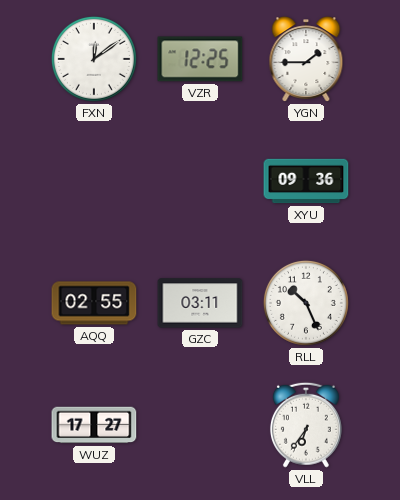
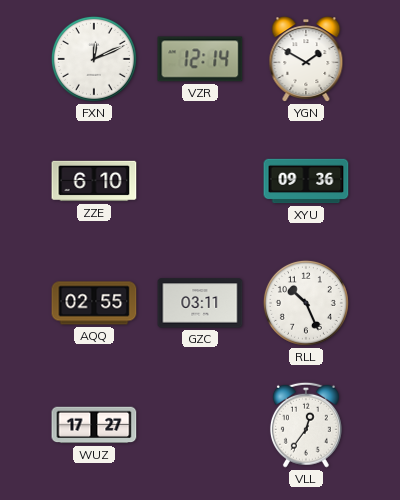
FXN: 12:09 -> 12:11
VZR: 12:25 -> 12:14
YGN: 1:45 -> 1:50
ZZE: none -> 6:10
VLL: 6:36 -> 12:36
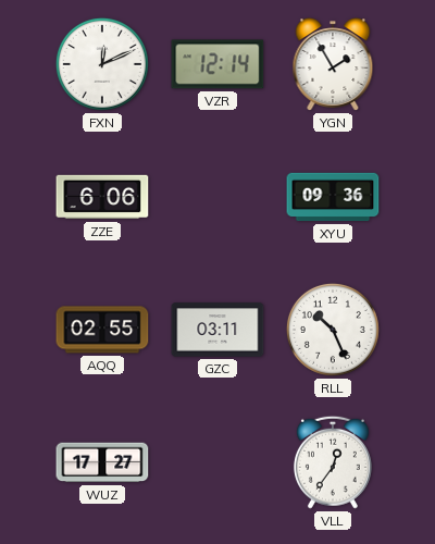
YGN: 1:50 -> 1:55
ZZE: 6:10 -> 6:06
